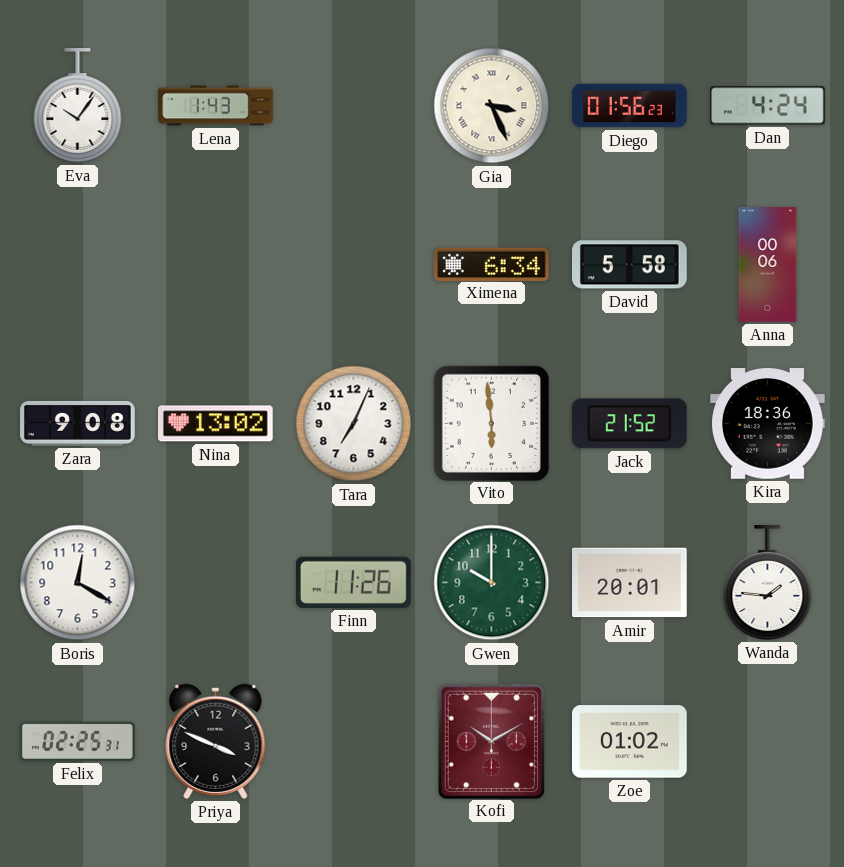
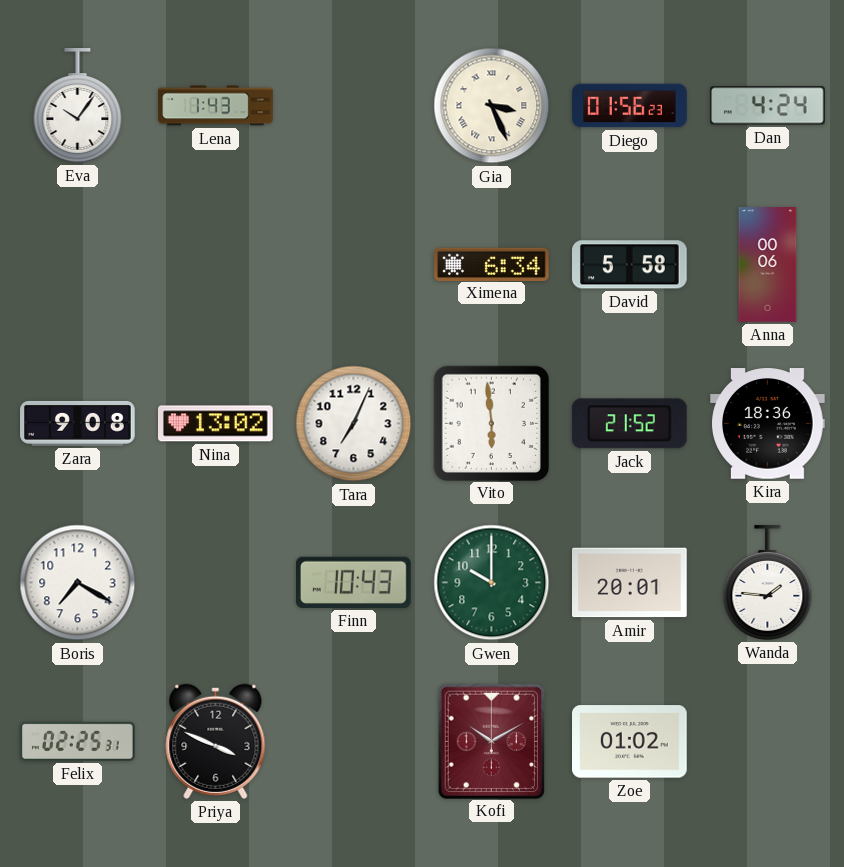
Boris: 12:20 -> 7:20
Finn: 11:26 -> 10:43
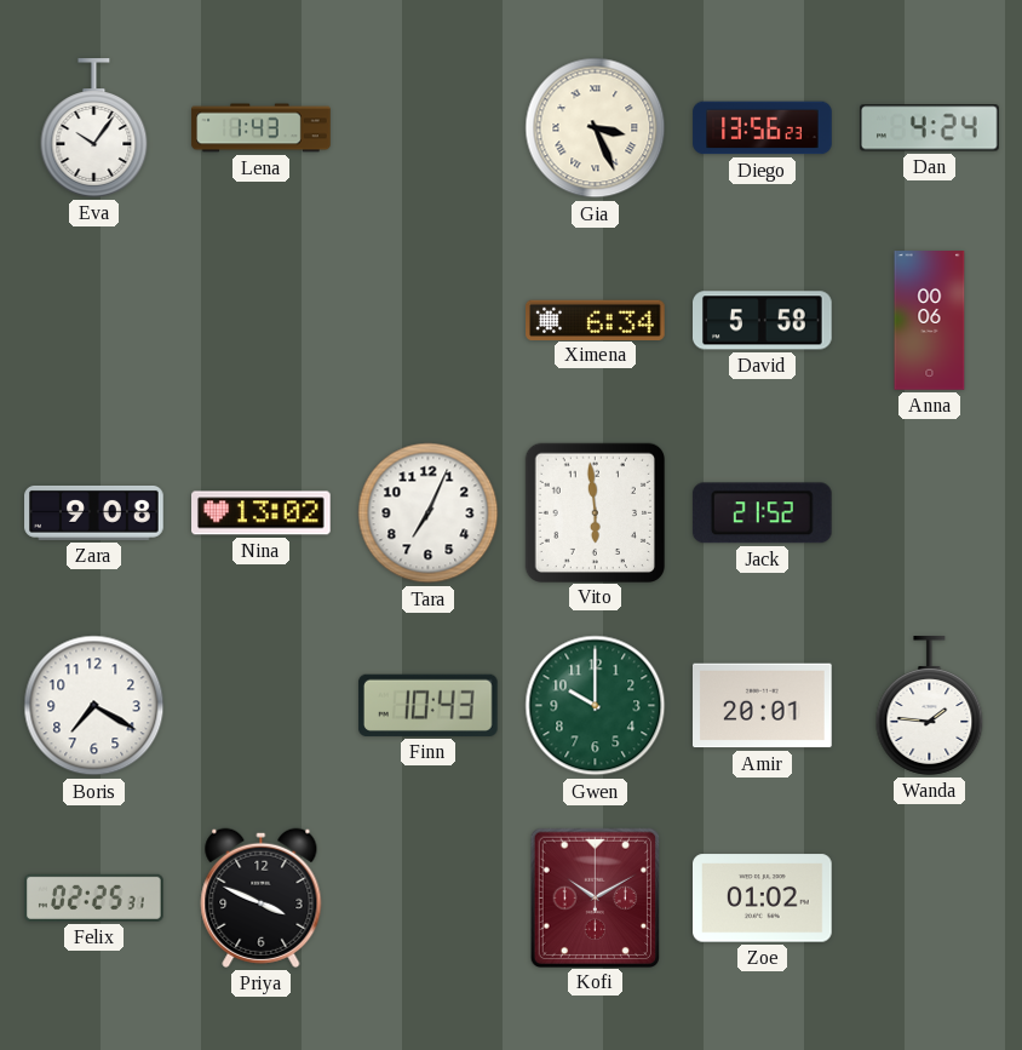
Diego: 01:56 -> 13:56
Kira: 18:36 -> none
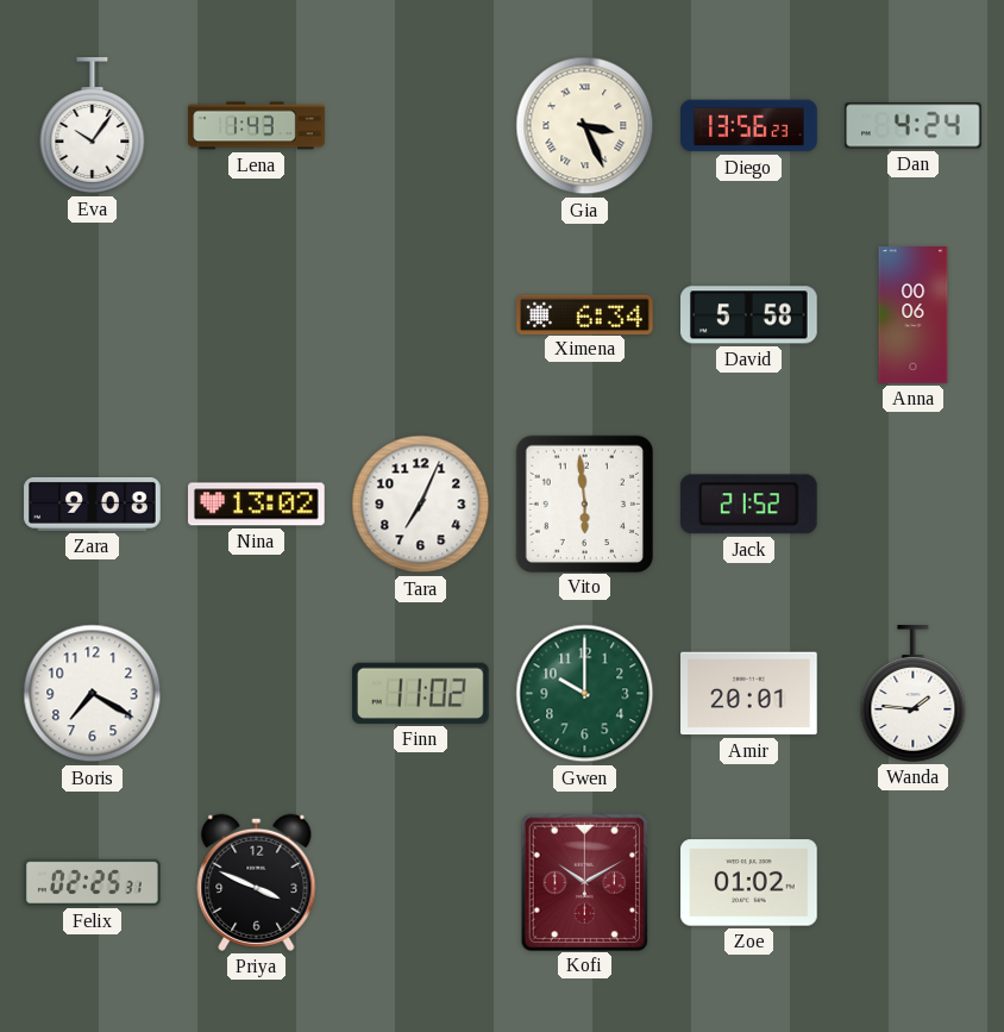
Finn: 10:43 -> 11:02
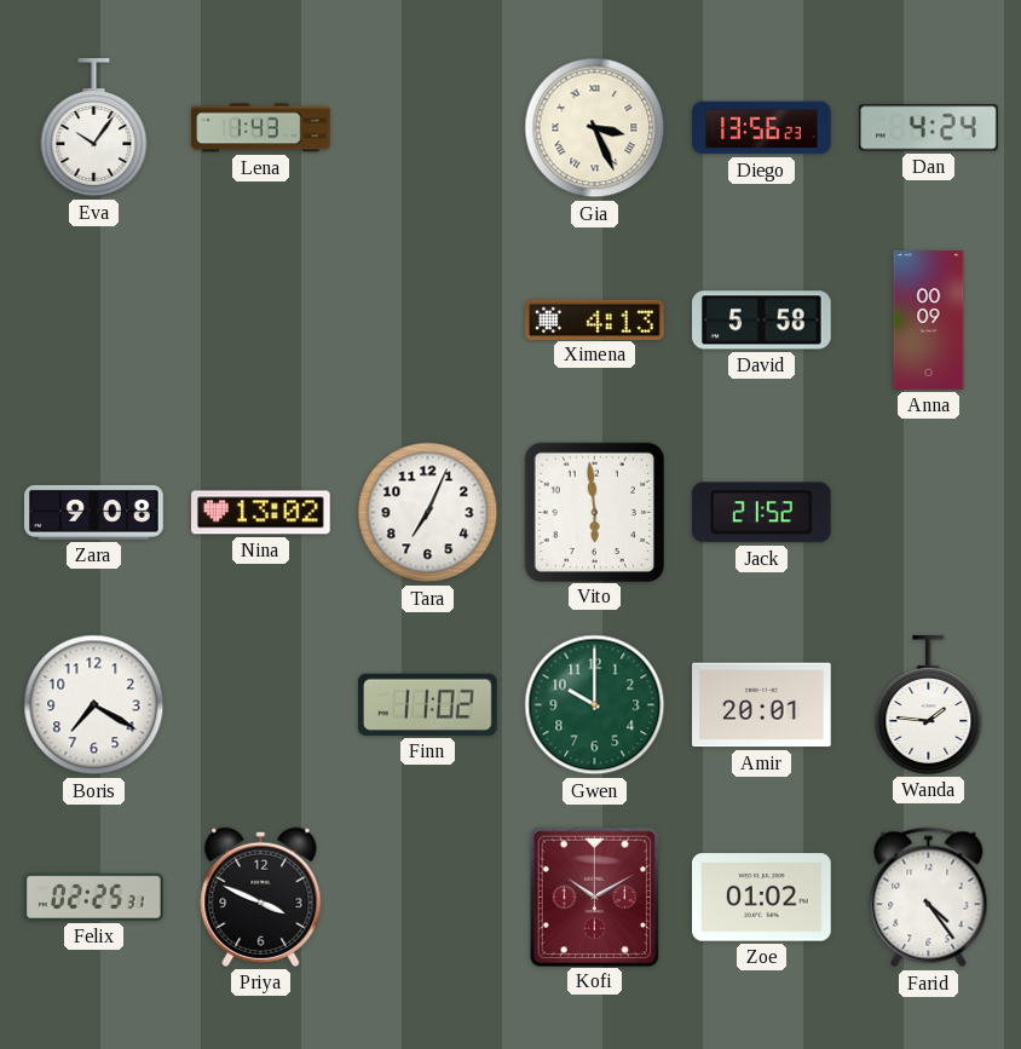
Ximena: 6:34 -> 4:13
Anna: 00:06 -> 00:09
Farid: none -> 4:24
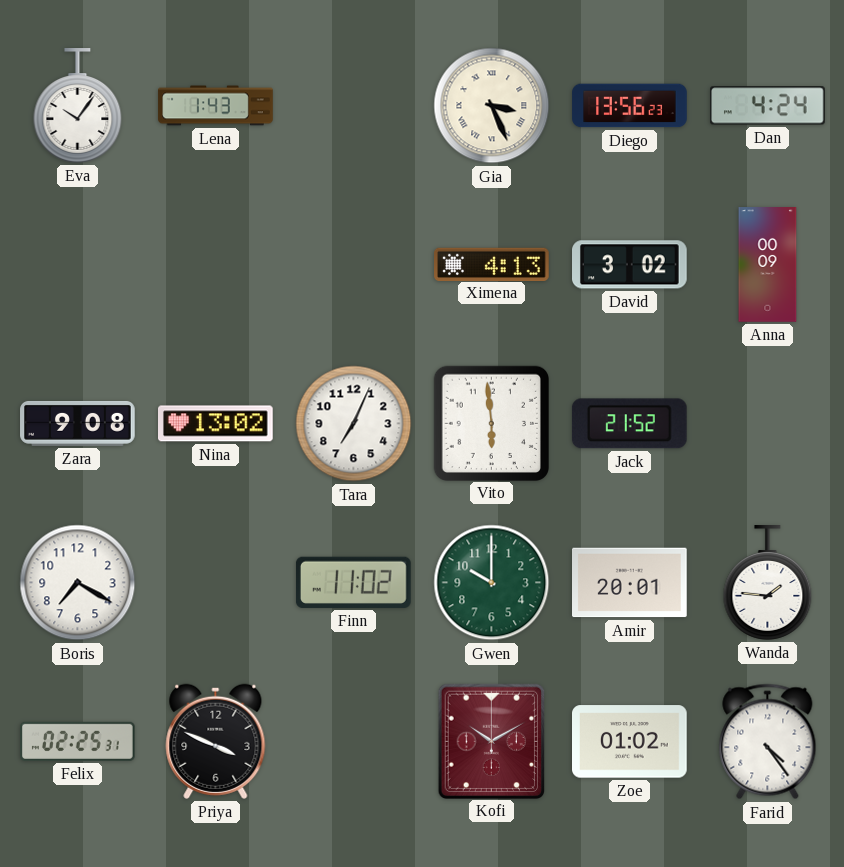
David: 5:58 -> 3:02
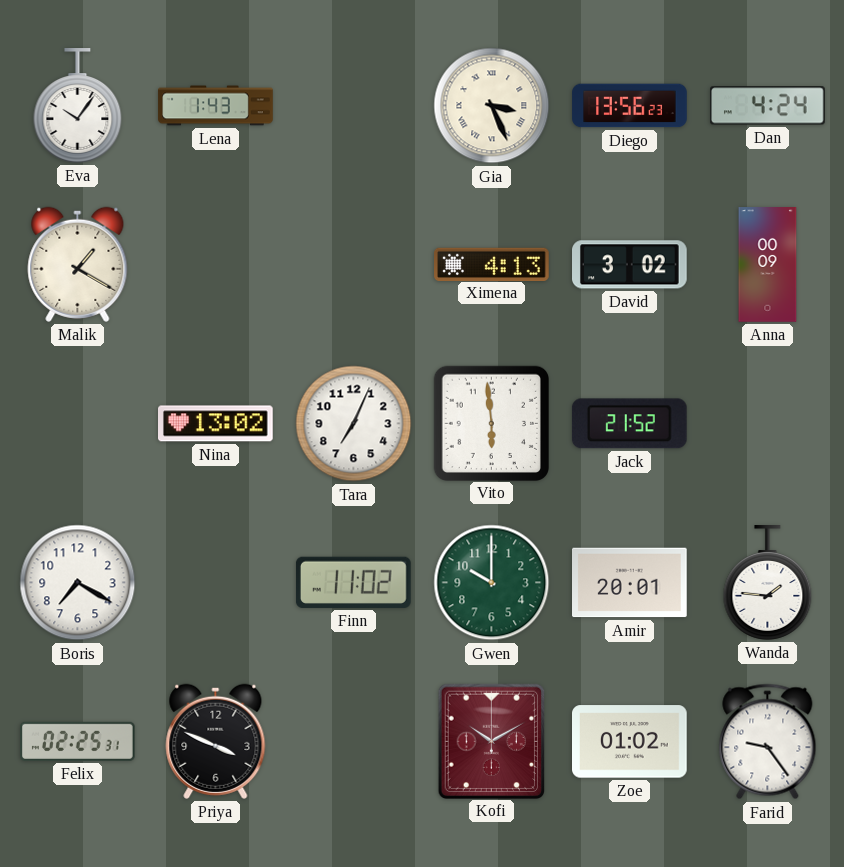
Malik: none -> 1:20
Zara: 9:08 -> none
Farid: 4:24 -> 9:24
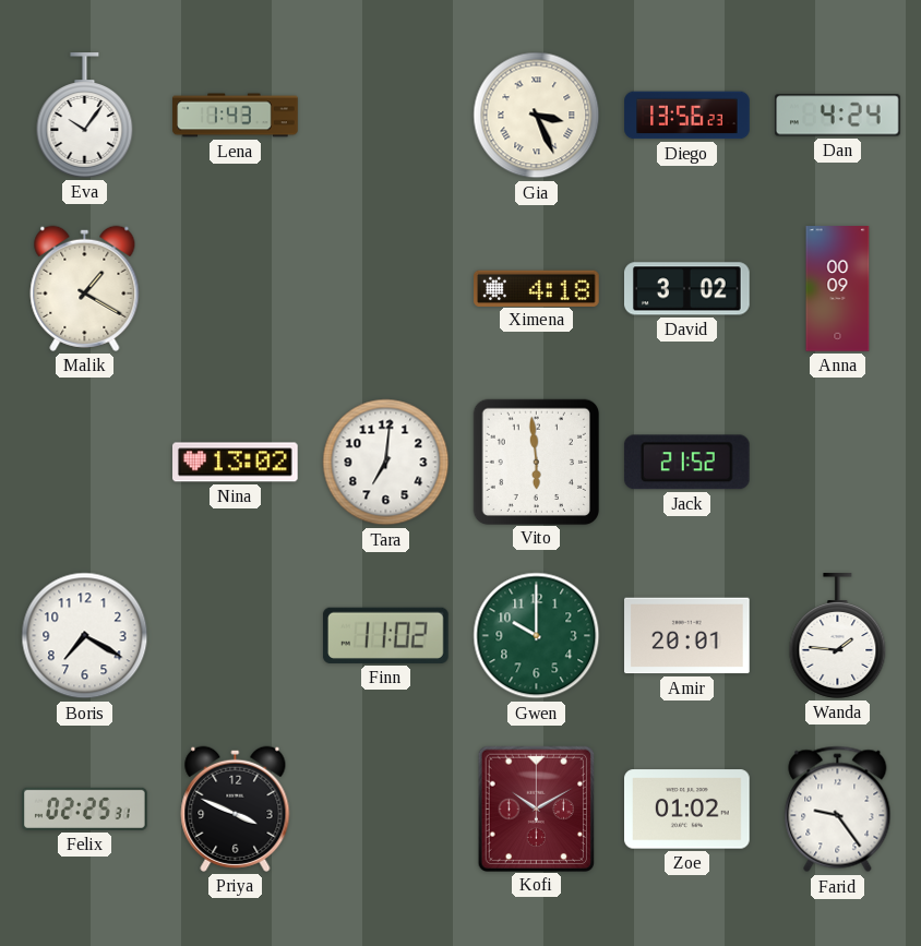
Ximena: 4:13 -> 4:18
Tara: 7:04 -> 7:01
